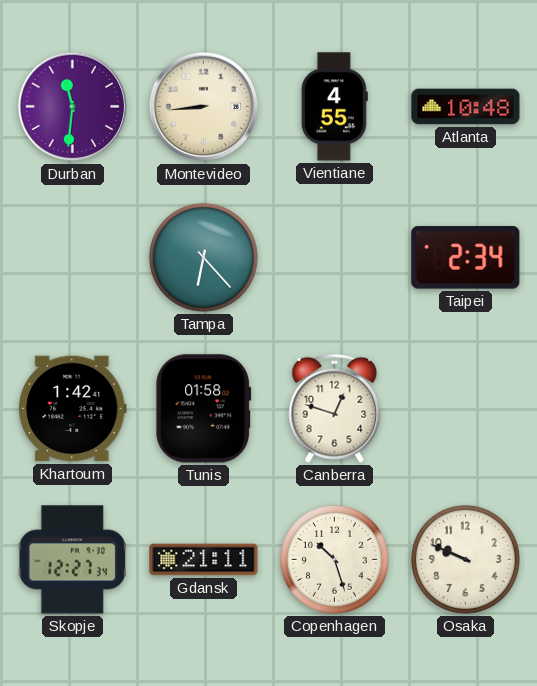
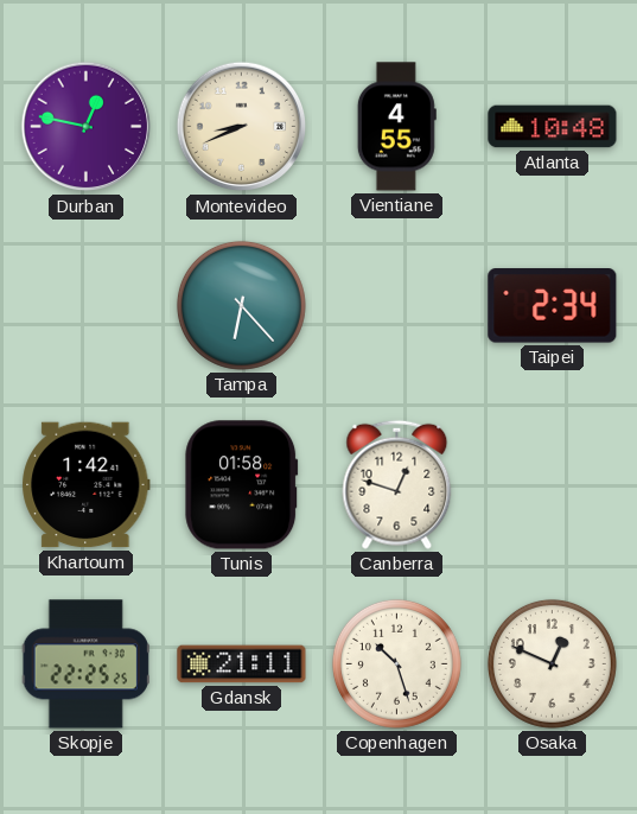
Durban: 11:31 -> 12:47
Montevideo: 8:44 -> 8:41
Skopje: 12:27 -> 22:25
Osaka: 9:49 -> 12:49
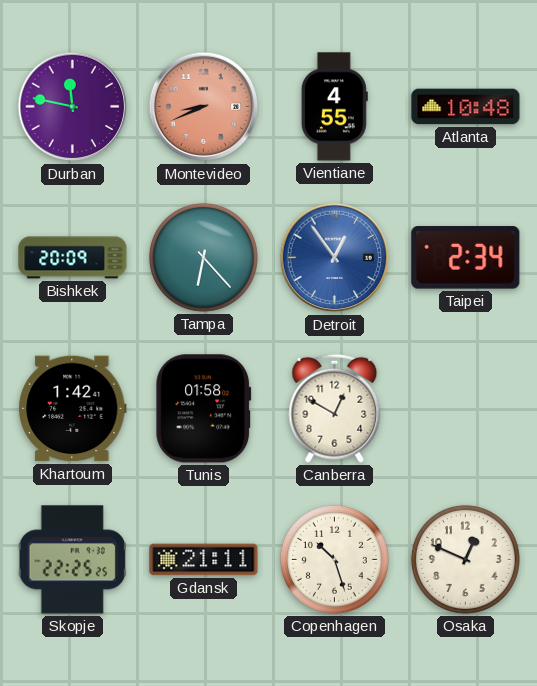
Durban: 12:47 -> 11:47
Montevideo dial: cream -> salmon
Bishkek: none -> 20:09
Detroit: none -> 12:54
Canberra: 12:48 -> 12:50
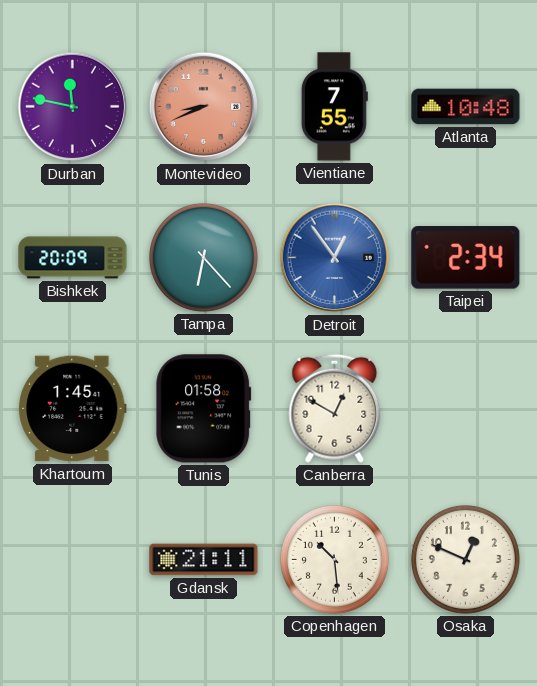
Vientiane: 4:55 -> 7:55
Khartoum: 1:42 -> 1:45
Skopje: 22:25 -> none
Copenhagen: 10:27 -> 10:29
